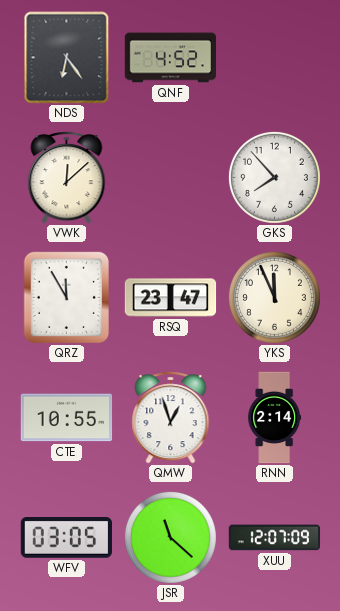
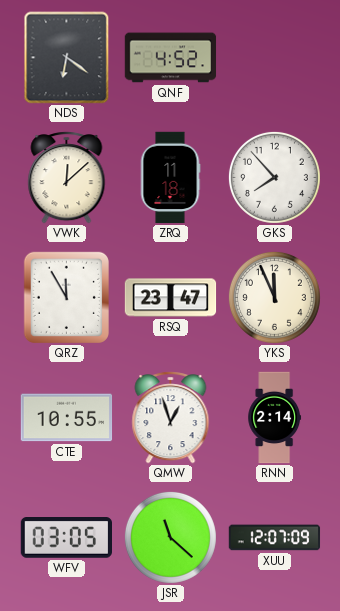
NDS: 6:24 -> 6:21
ZRQ: none -> 11:18
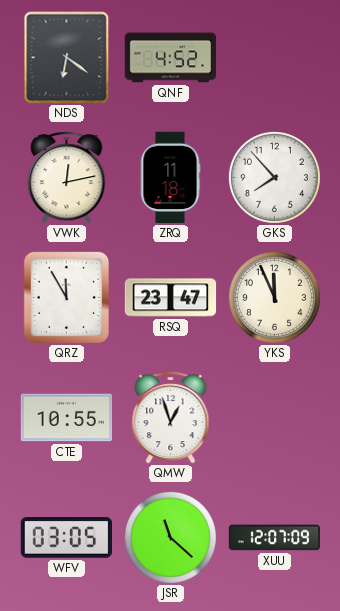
VWK: 12:08 -> 12:13
RNN: 2:14 -> none
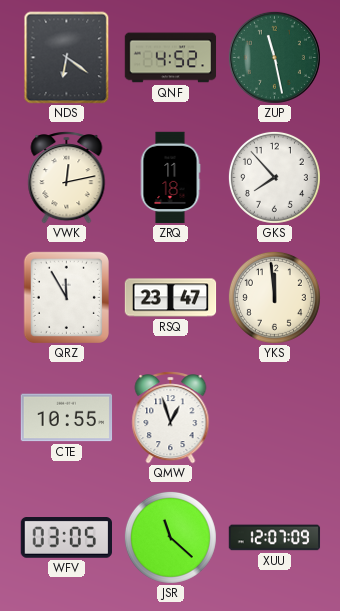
ZUP: none -> 11:28
YKS: 11:56 -> 11:59
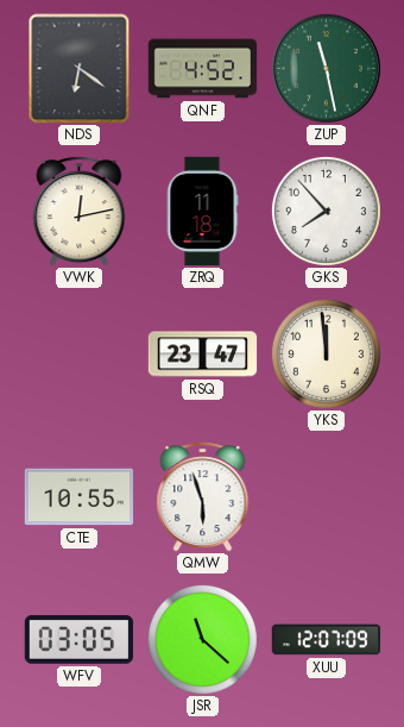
QRZ: 11:55 -> none
QMW: 12:57 -> 5:57
